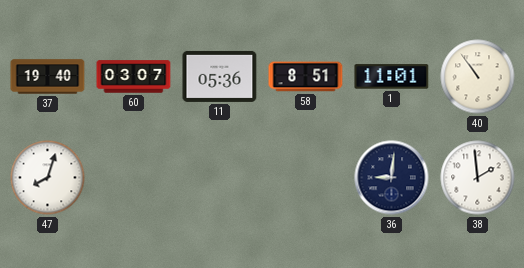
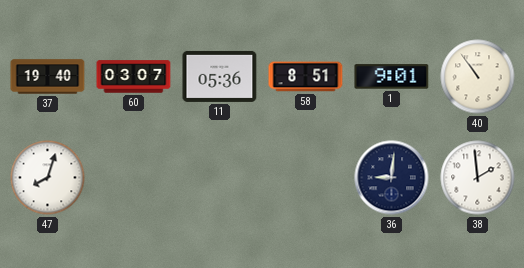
1: 11:01 -> 9:01
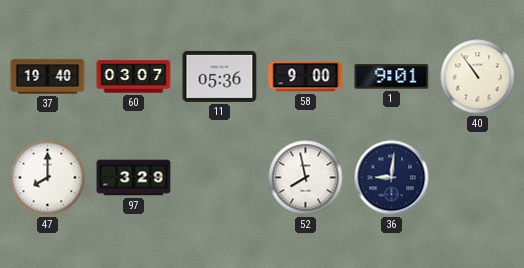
58: 8:51 -> 9:00
47: 8:03 -> 8:00
97: none -> 3:29
52: none -> 7:58
38: 1:59 -> none
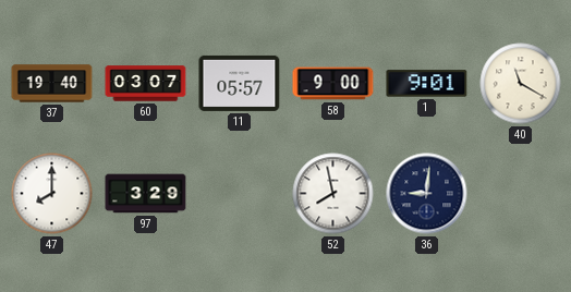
11: 05:36 -> 05:57
40: 10:54 -> 11:20
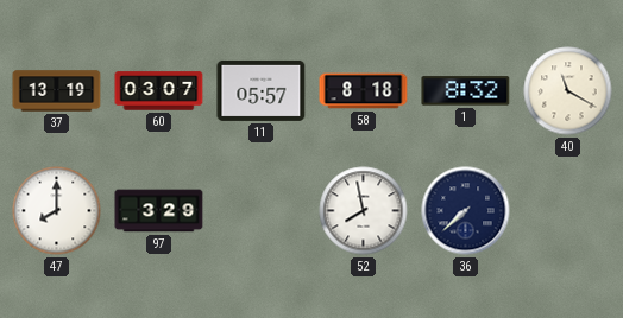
37: 19:40 -> 13:19
58: 9:00 -> 8:18
1: 9:01 -> 8:32
36: 9:01 -> 7:38
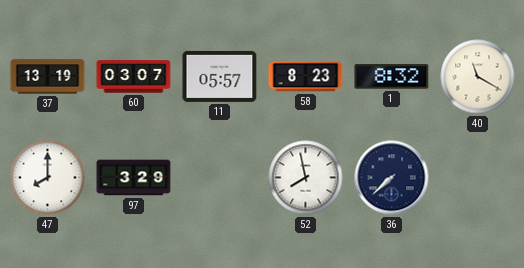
58: 8:18 -> 8:23
